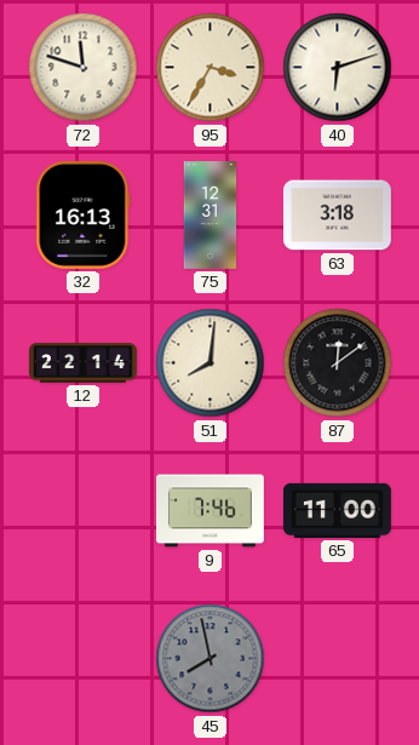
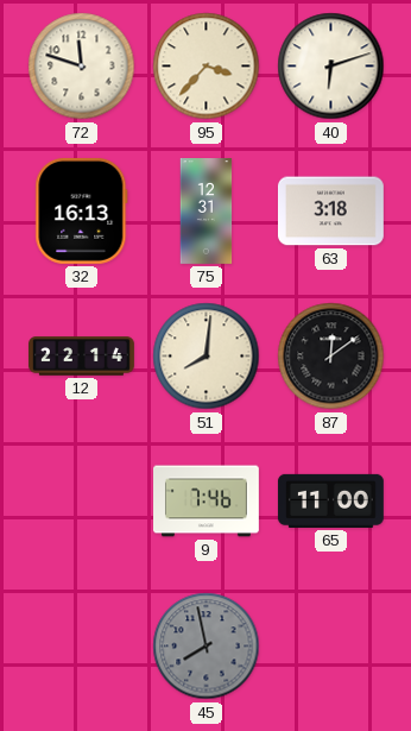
95: 3:35 -> 3:37
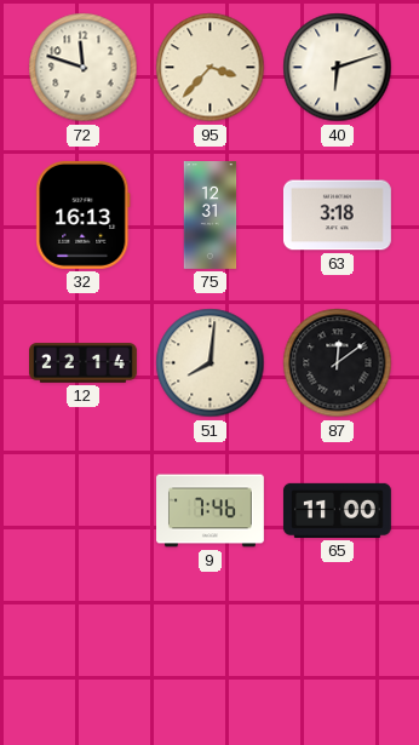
45: 7:58 -> none
